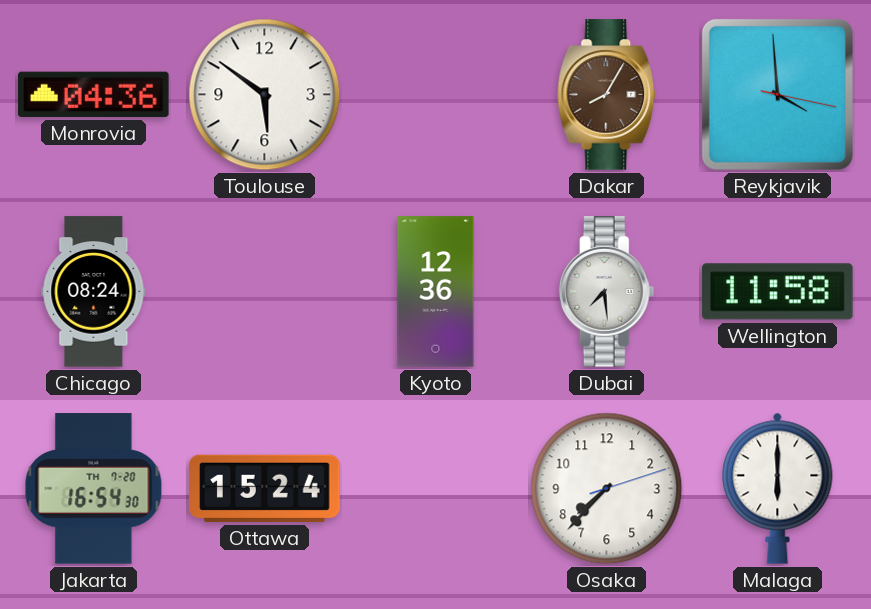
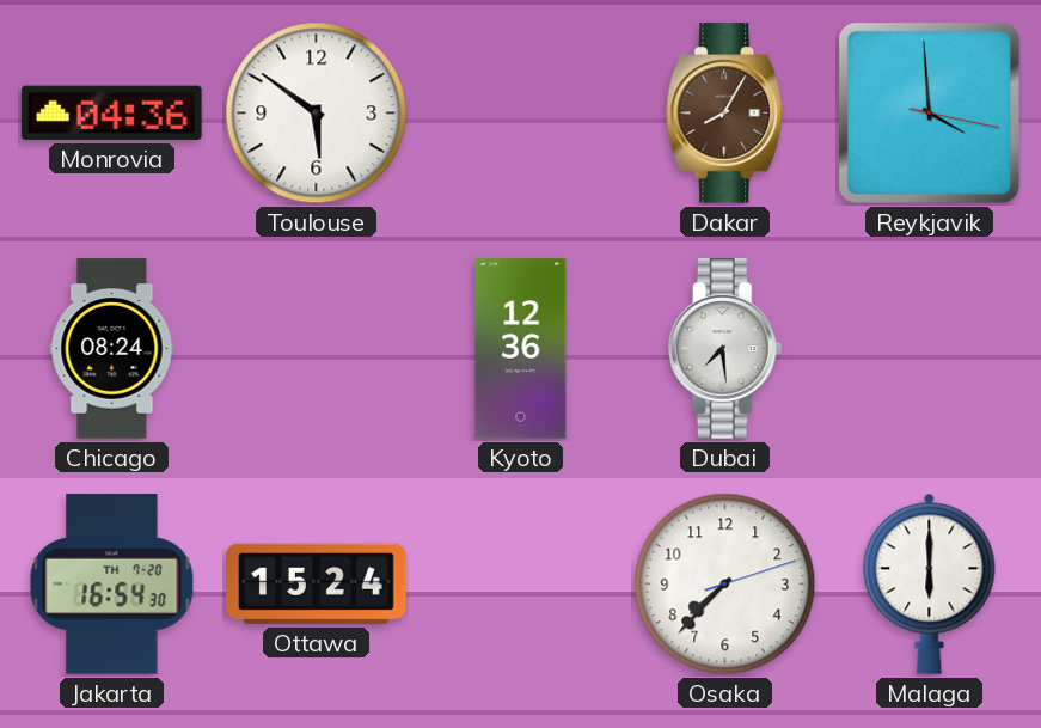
Wellington: 11:58 -> none
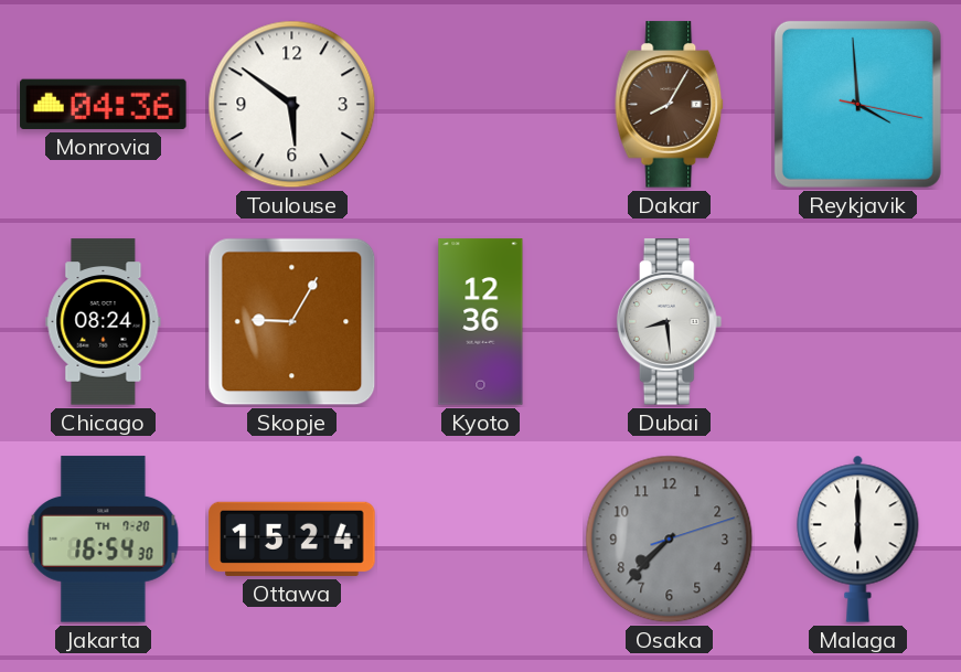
Skopje: none -> 9:05
Dubai: 7:29 -> 8:29
Osaka dial: white -> grey
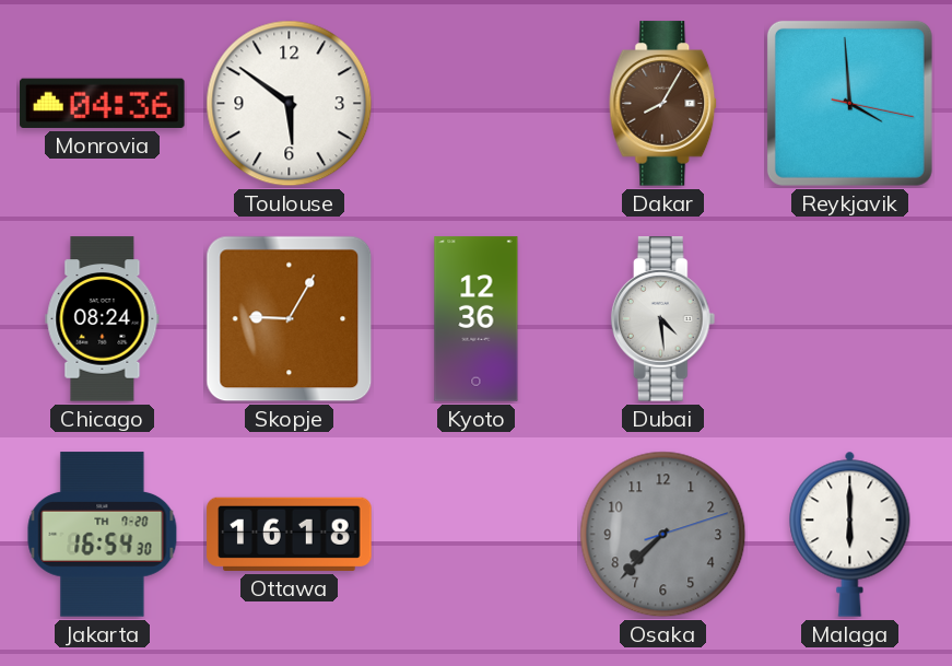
Dubai: 8:29 -> 4:29
Ottawa: 15:24 -> 16:18
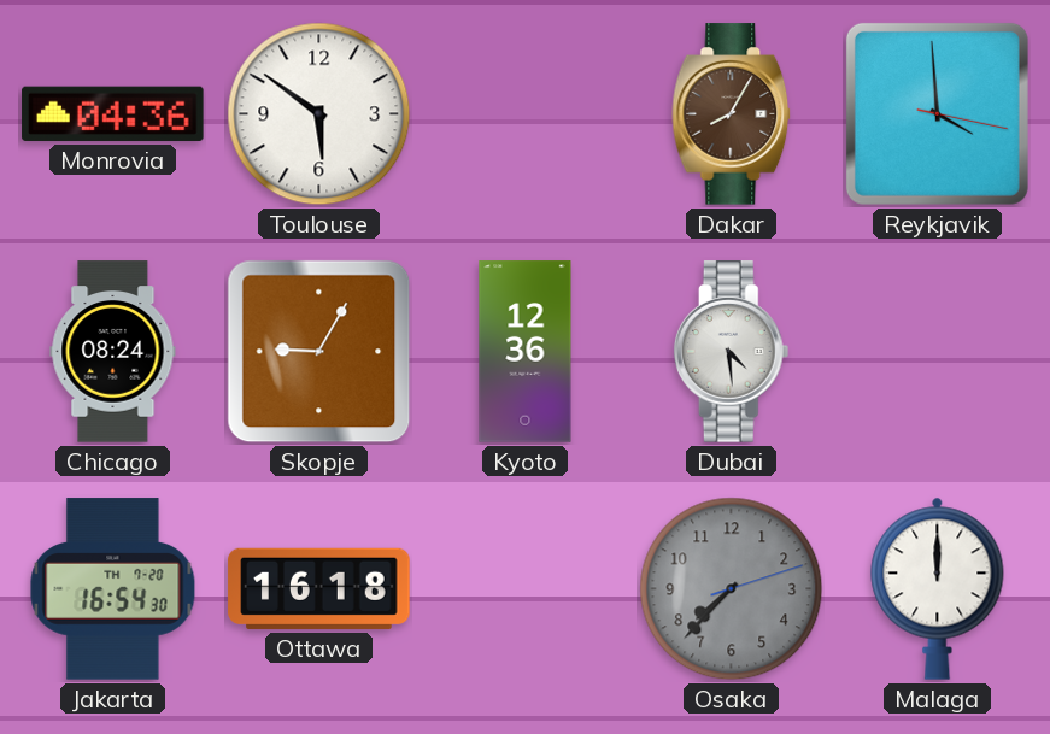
Malaga: 6:00 -> 12:00
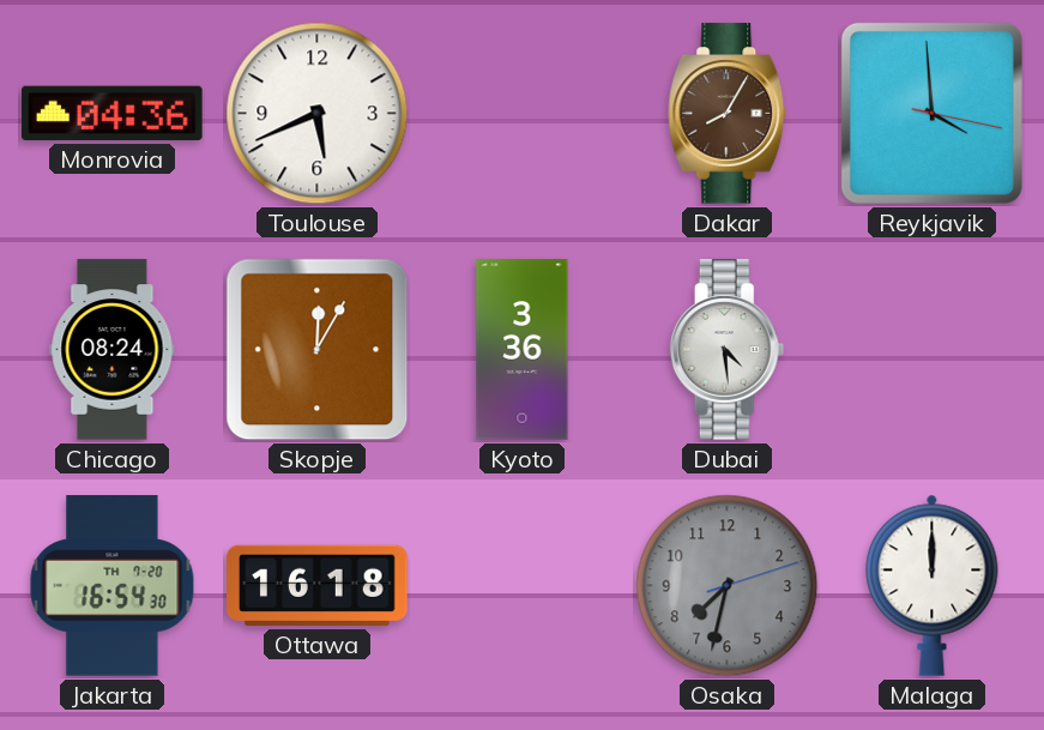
Toulouse: 5:51 -> 5:41
Skopje: 9:05 -> 12:05
Kyoto: 12:36 -> 3:36
Osaka: 7:37 -> 7:32
